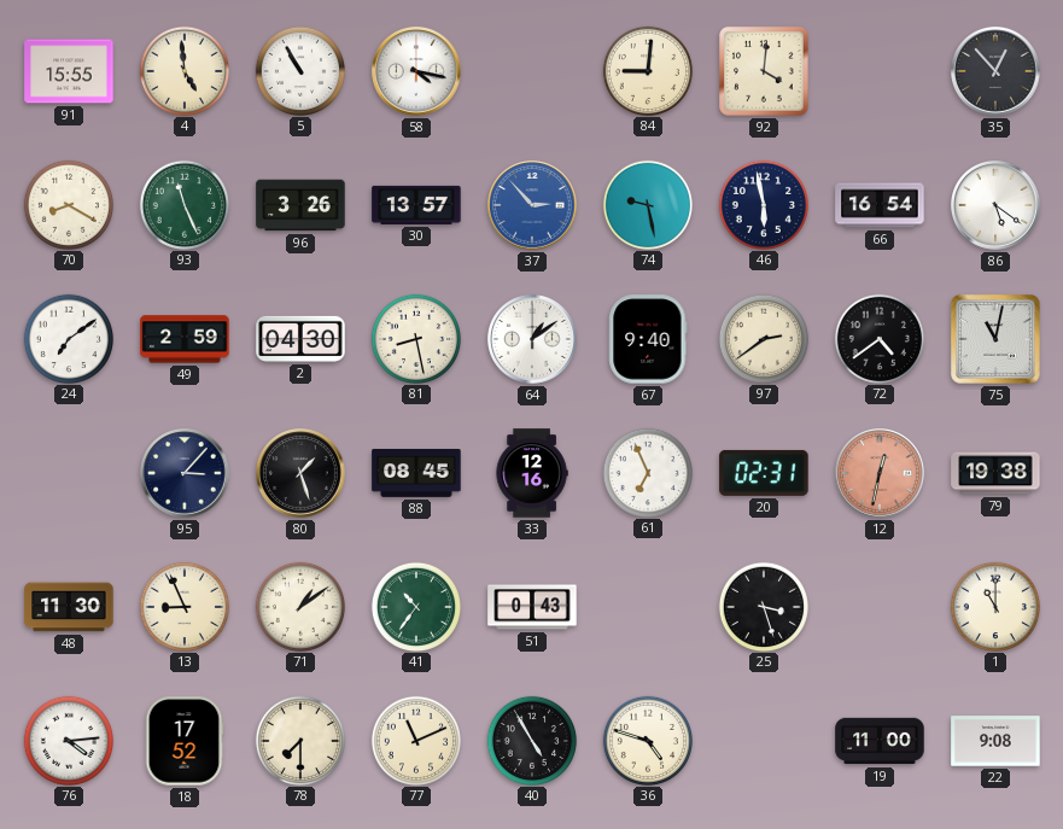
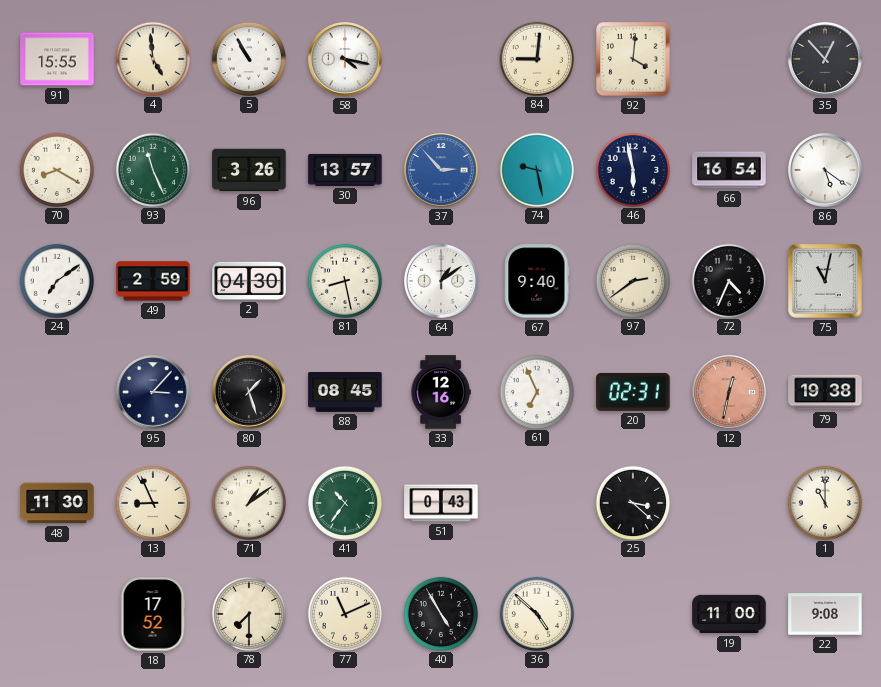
72: 4:39 -> 4:34
25: 3:27 -> 3:22
76: 4:14 -> none
36: 4:48 -> 4:52
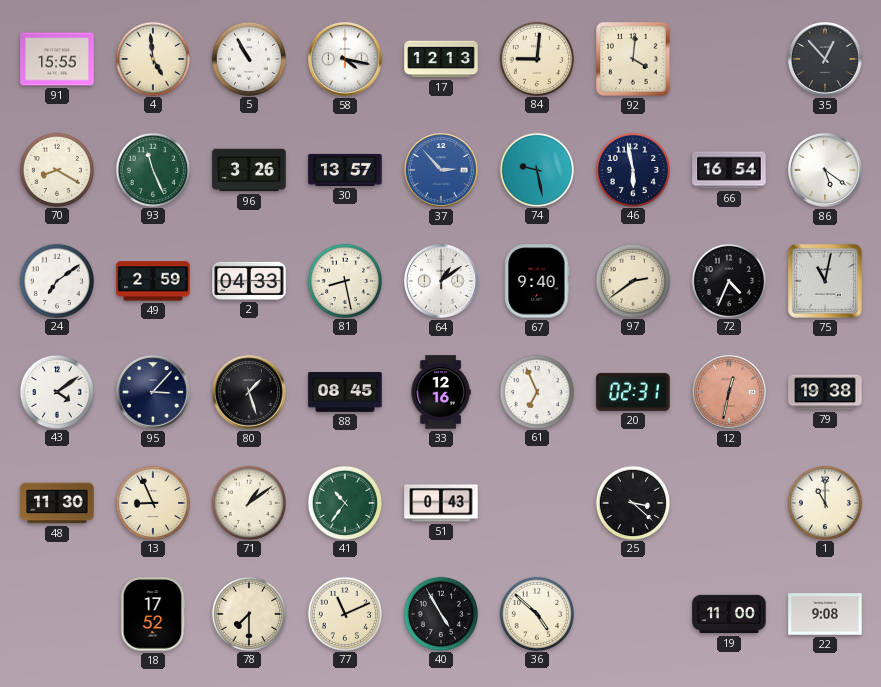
17: none -> 12:13
2: 04:30 -> 04:33
43: none -> 4:09
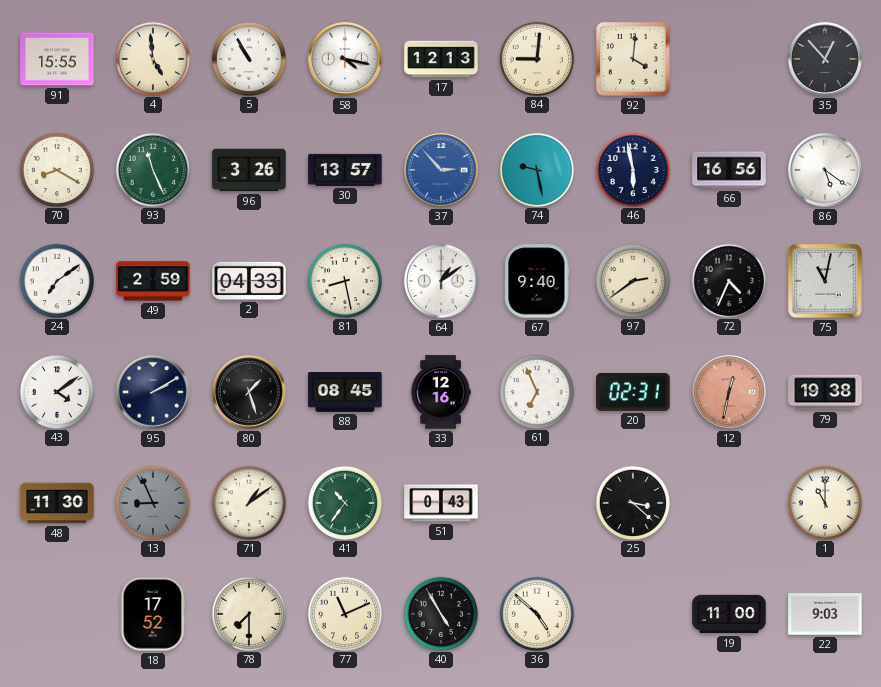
66: 16:54 -> 16:56
95: 3:07 -> 2:10
13 dial: cream -> grey
22: 9:08 -> 9:03
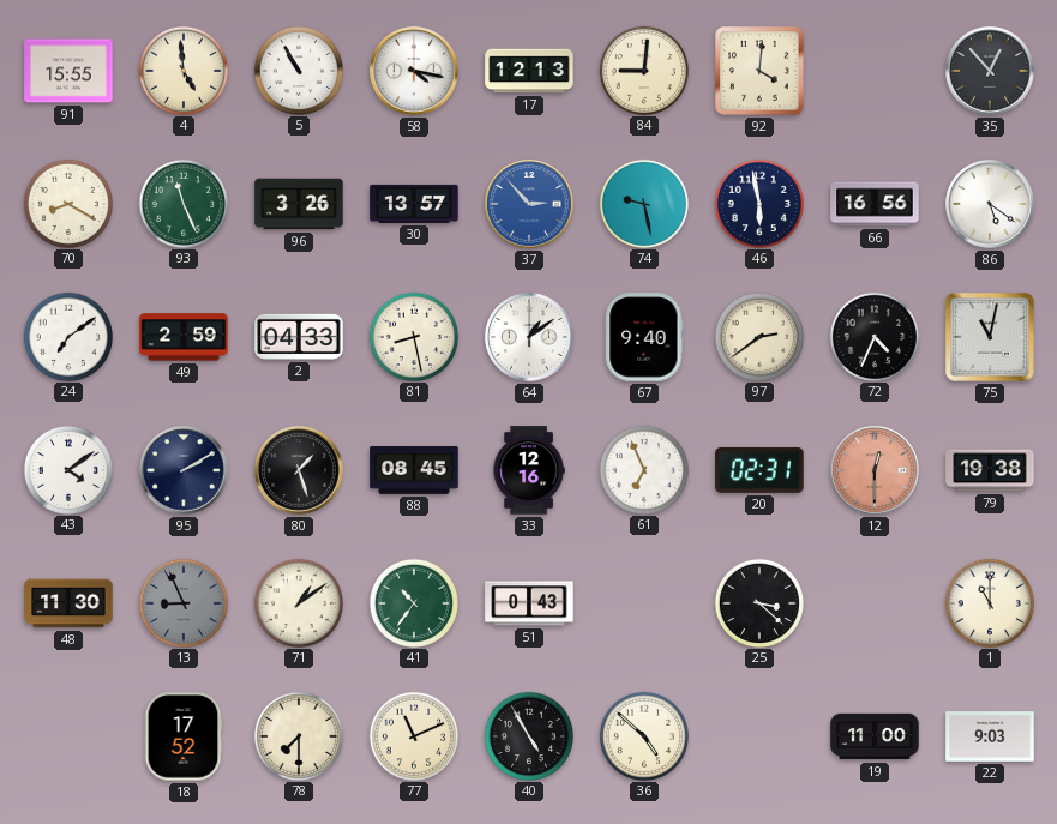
12: 12:32 -> 12:30
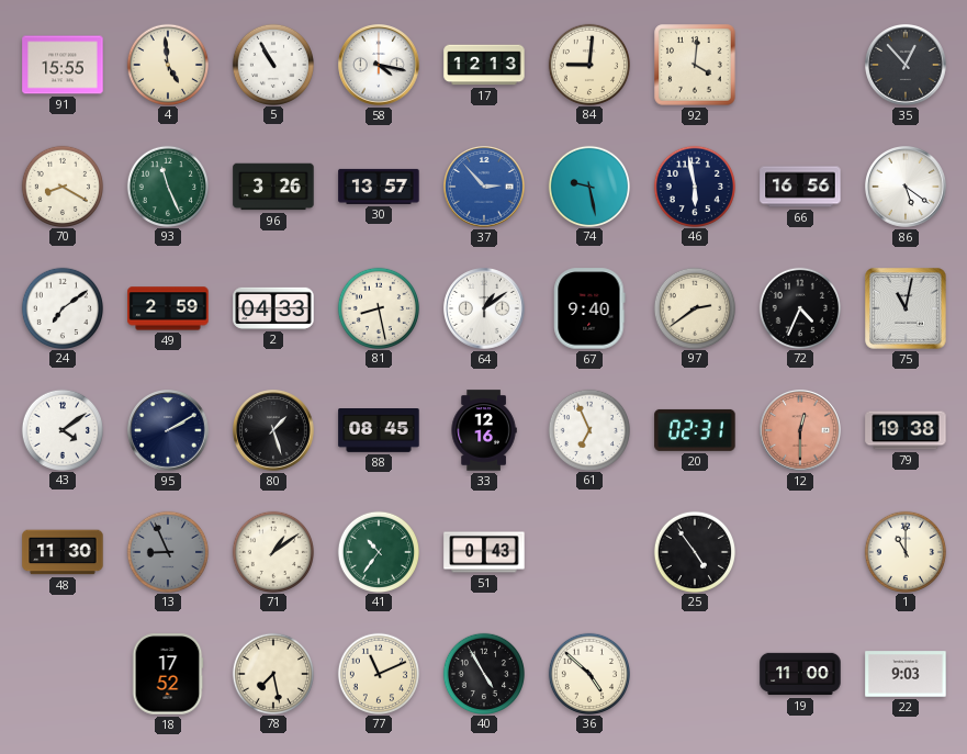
25: 3:22 -> 4:54
78: 7:30 -> 7:28
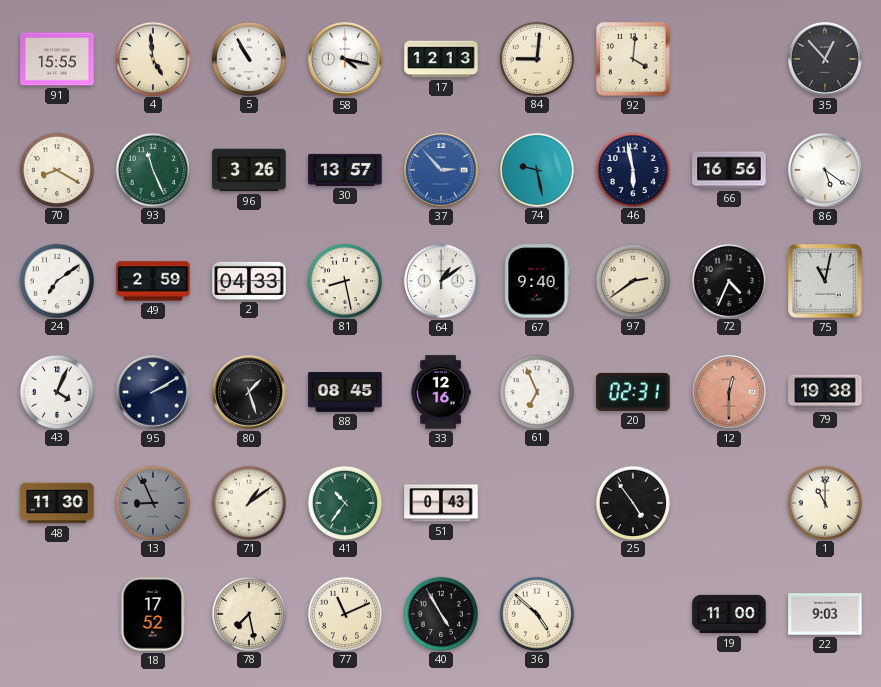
43: 4:09 -> 4:04
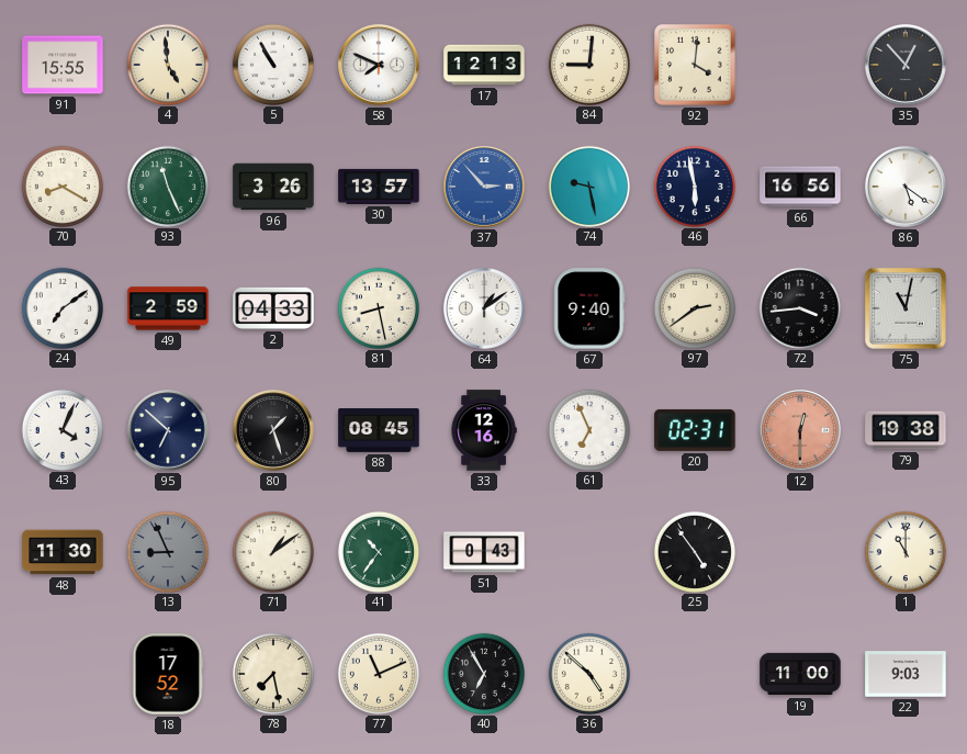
58: 4:17 -> 7:49
72: 4:34 -> 3:44
95: 2:10 -> 6:52
40: 4:55 -> 6:55
